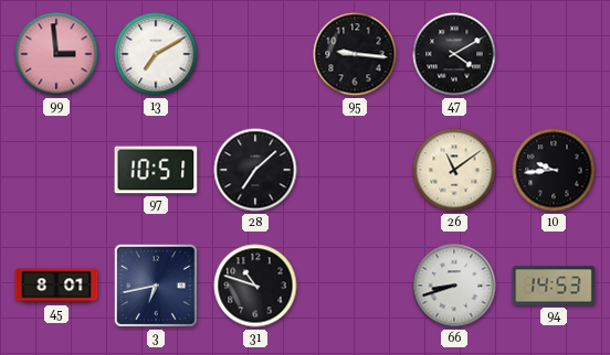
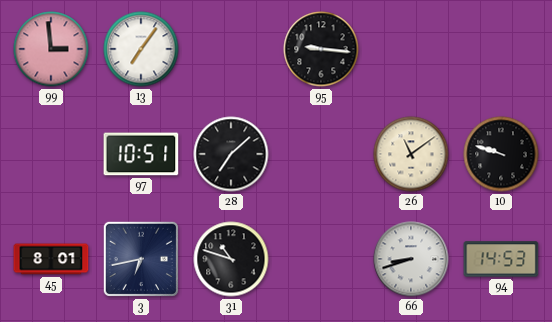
13: 7:10 -> 7:06
47: 4:10 -> none
10: 9:44 -> 9:48
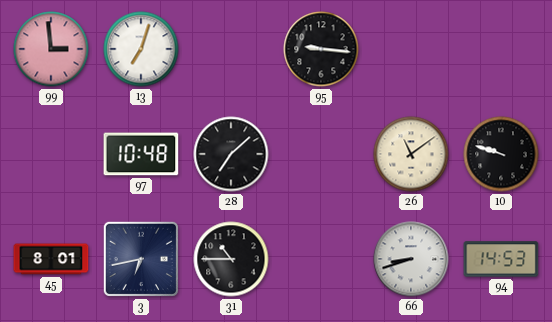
13: 7:06 -> 7:03
97: 10:51 -> 10:48
31: 10:48 -> 10:45
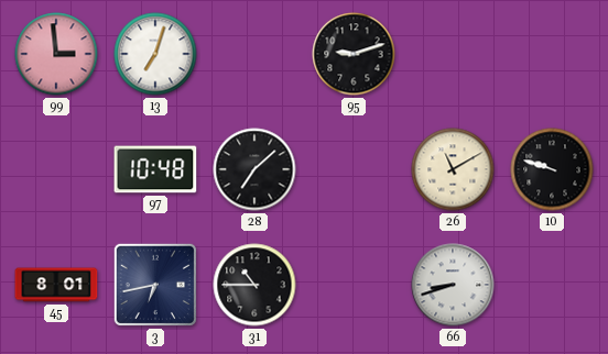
95: 9:16 -> 9:12
26: 11:09 -> 11:10
94: 14:53 -> none
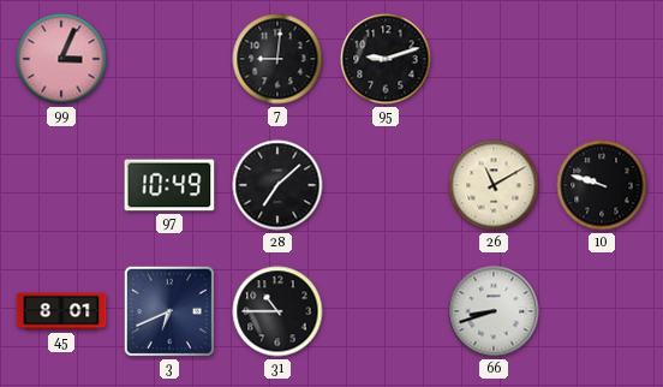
99: 2:59 -> 3:04
13: 7:03 -> none
7: none -> 9:01
97: 10:48 -> 10:49
3: 6:43 -> 6:41
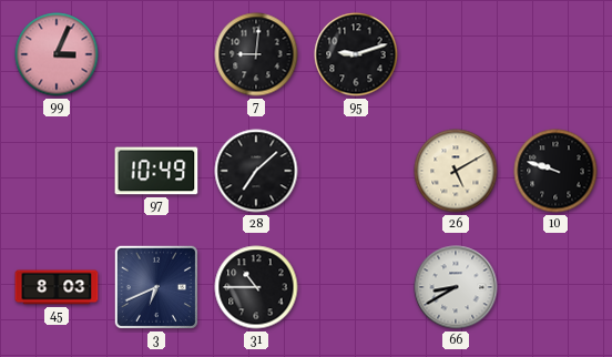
26: 11:10 -> 5:10
45: 8:01 -> 8:03
66: 8:42 -> 8:40
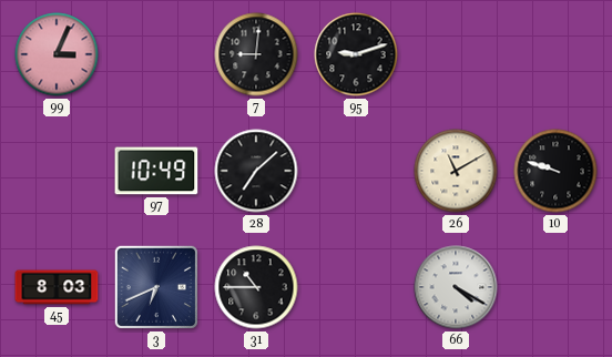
26: 5:10 -> 11:10
66: 8:40 -> 4:20
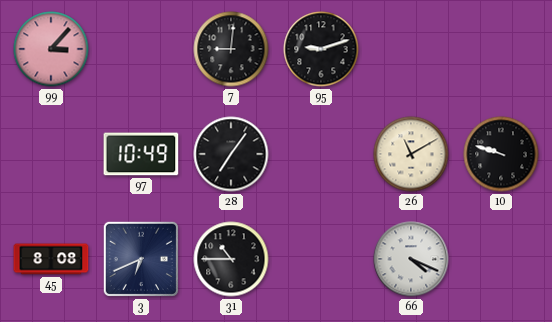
99: 3:04 -> 3:07
28: 7:08 -> 7:06
45: 8:03 -> 8:08
66: 4:20 -> 4:19
